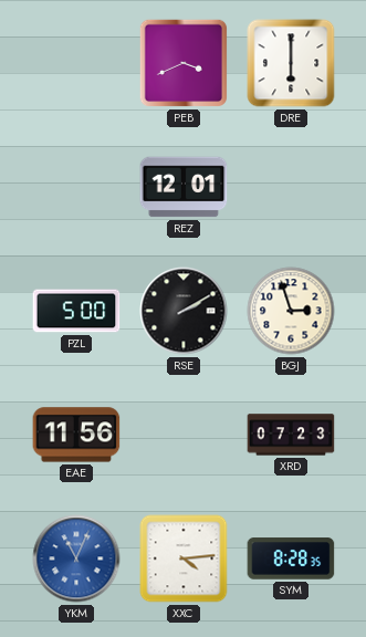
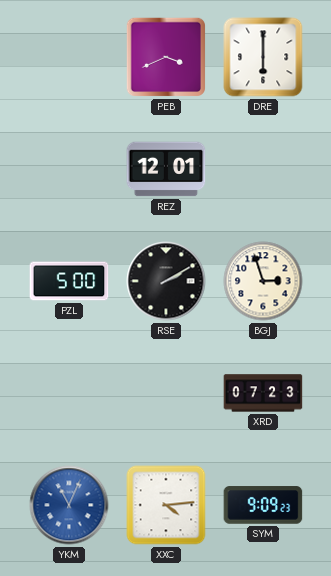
EAE: 11:56 -> none
SYM: 8:28 -> 9:09
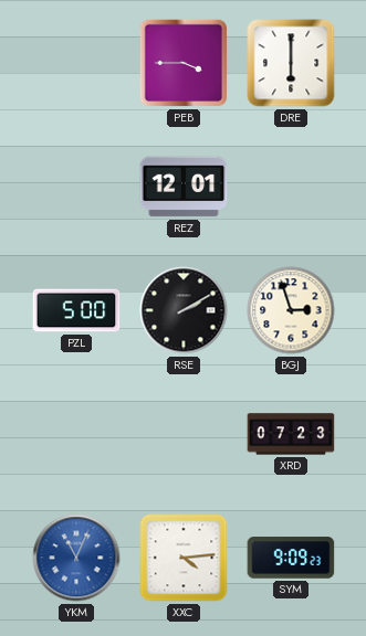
PEB: 3:41 -> 3:45
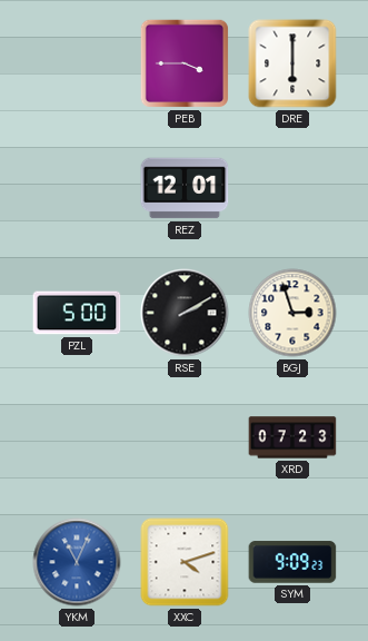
XXC: 4:14 -> 4:12
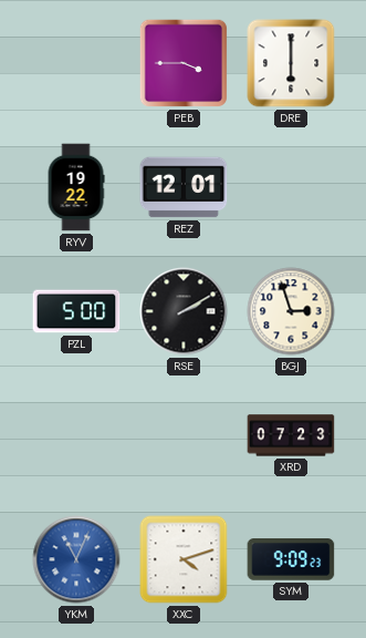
RYV: none -> 19:22
